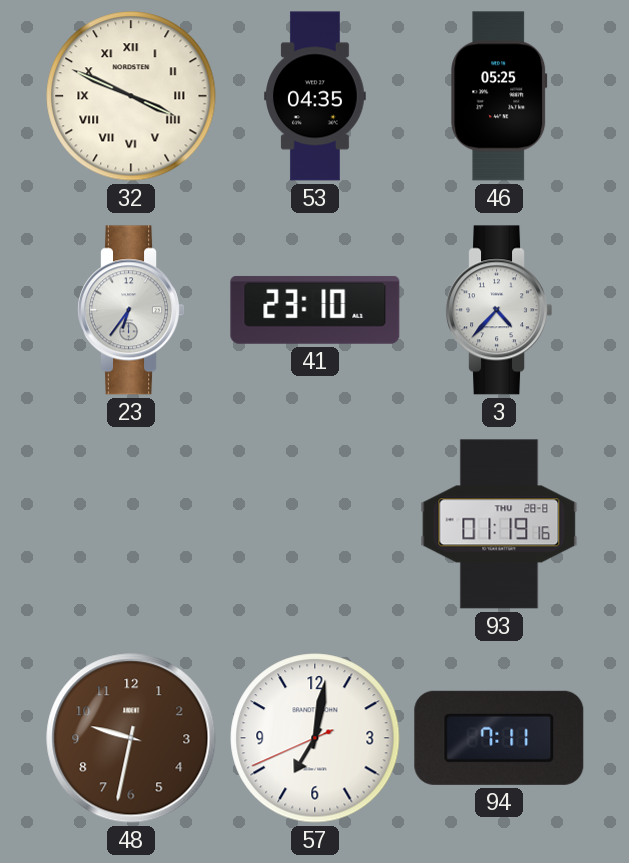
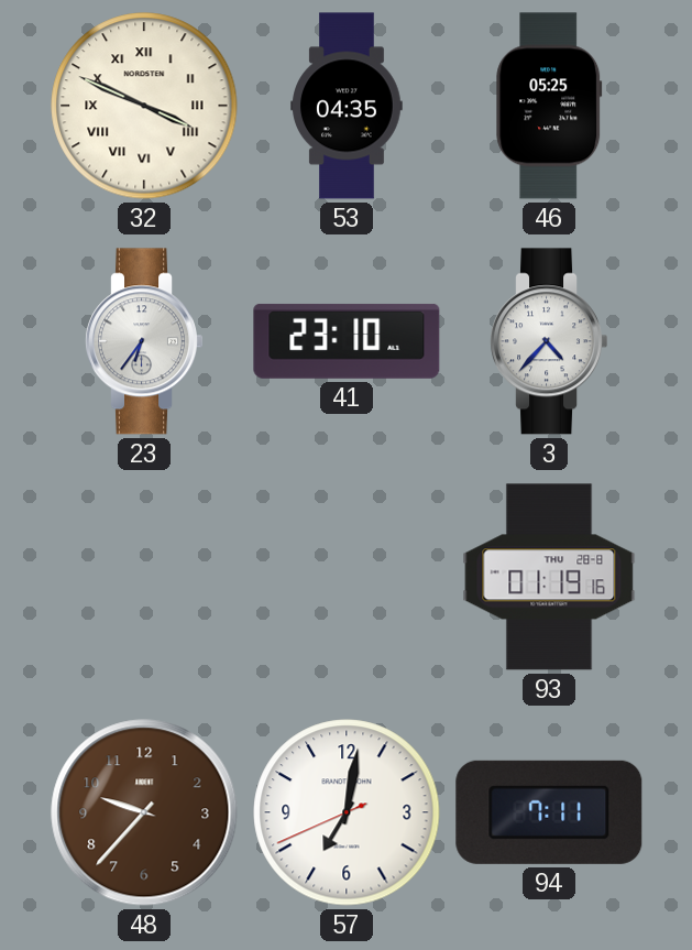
48: 9:32 -> 9:37
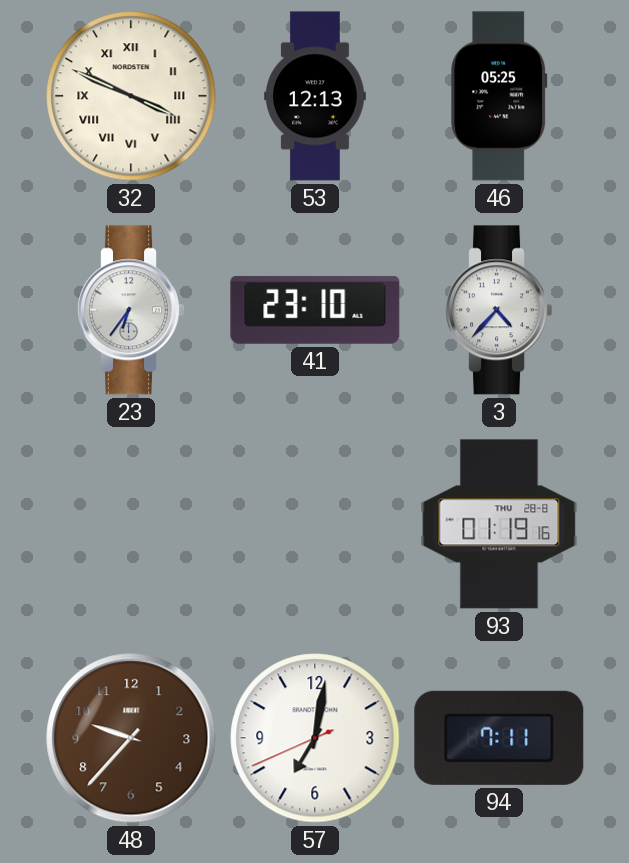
53: 04:35 -> 12:13
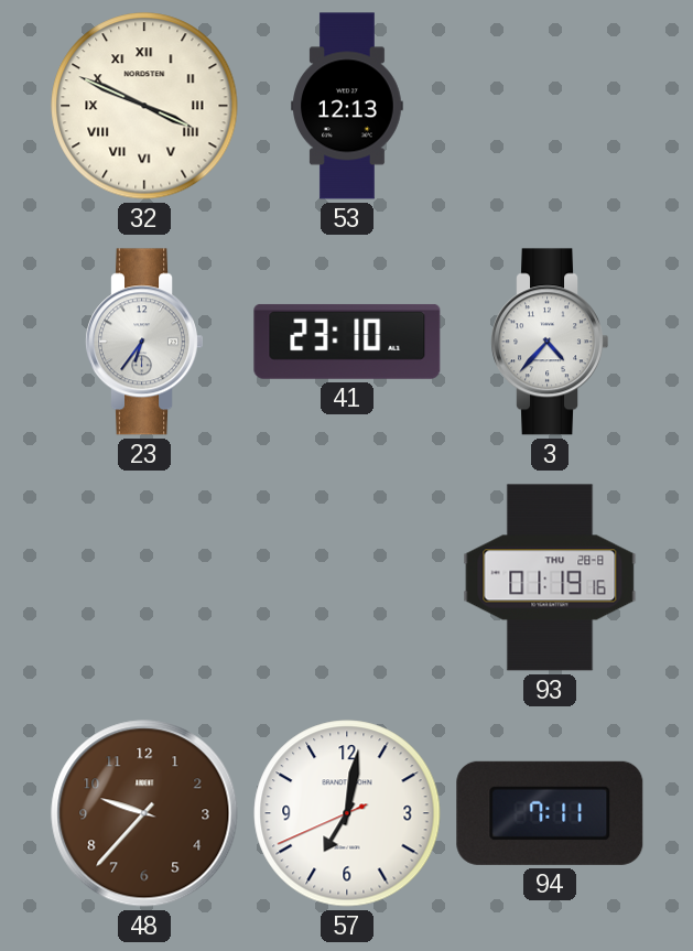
46: 05:25 -> none
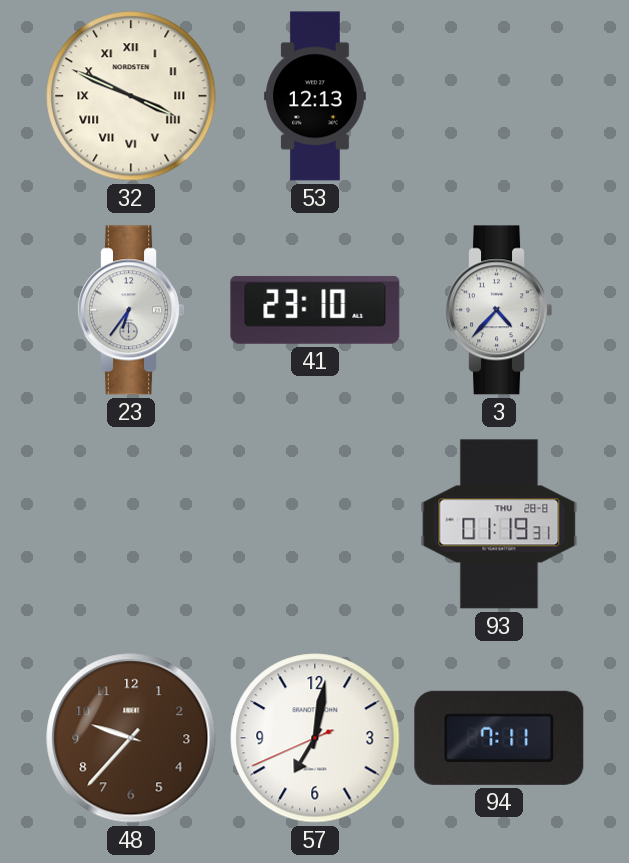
93: 01:19:16 -> 01:19:31
